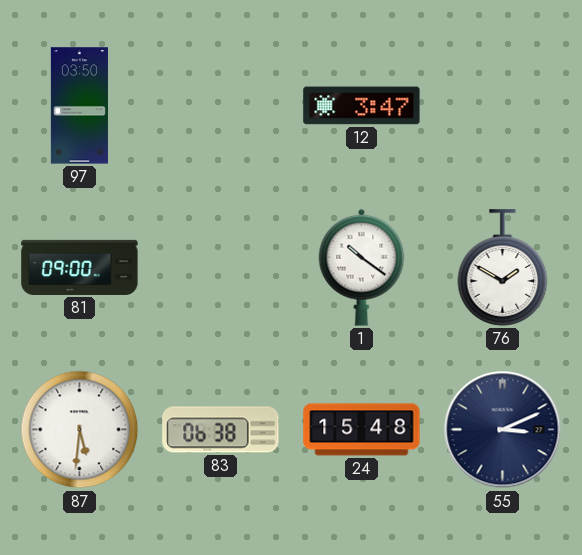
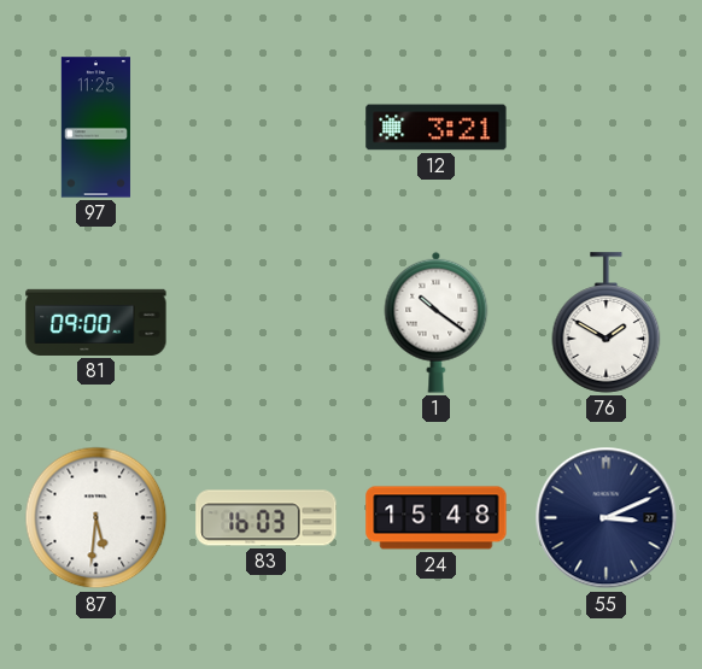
97: 03:50 -> 11:25
12: 3:47 -> 3:21
83: 06:38 -> 16:03
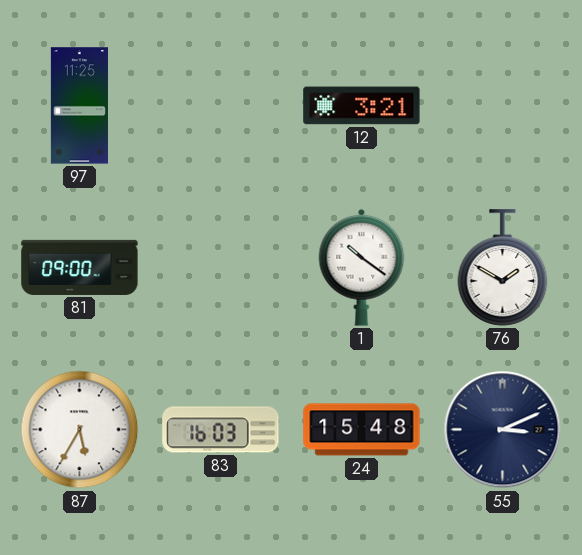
87: 5:31 -> 5:35
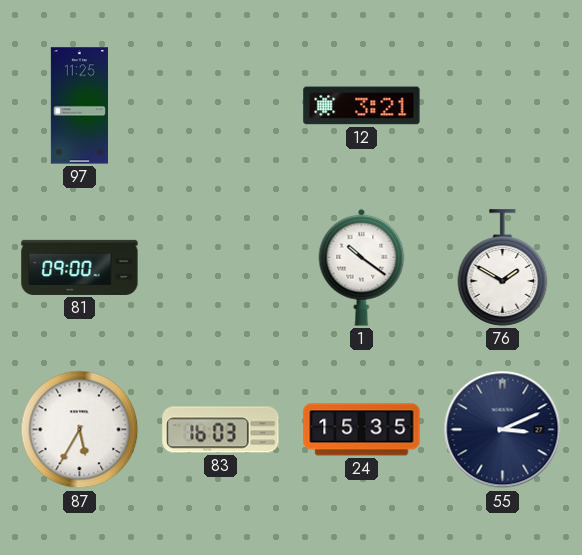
24: 15:48 -> 15:35
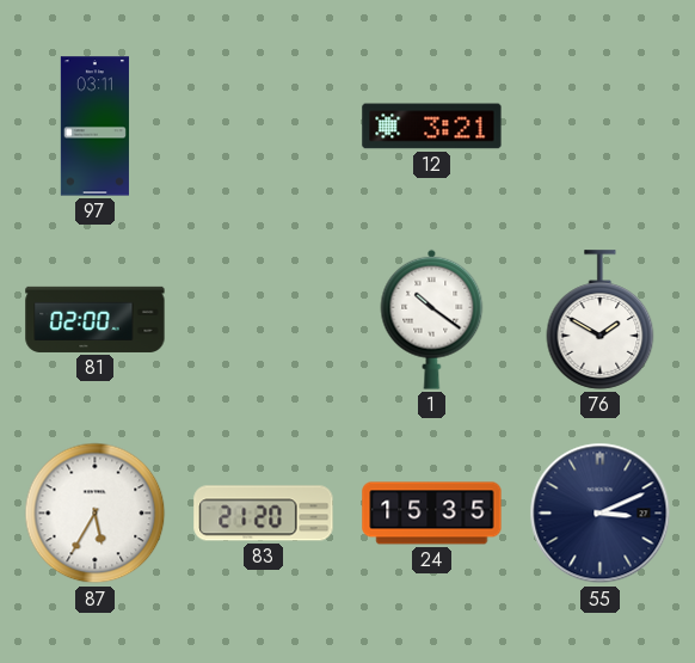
97: 11:25 -> 03:11
81: 09:00 -> 02:00
83: 16:03 -> 21:20
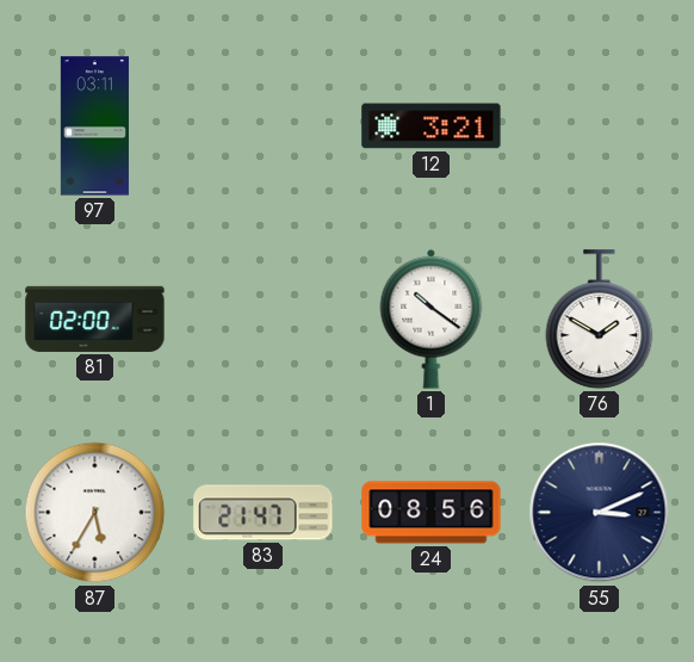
83: 21:20 -> 21:47
24: 15:35 -> 08:56
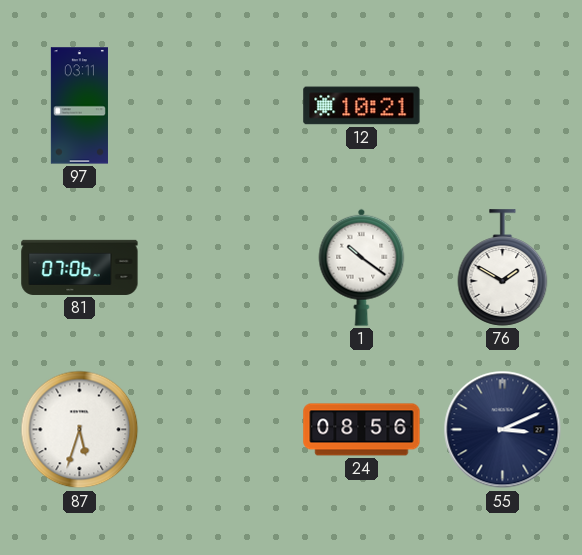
12: 3:21 -> 10:21
81: 02:00 -> 07:06
87: 5:35 -> 5:33
83: 21:47 -> none
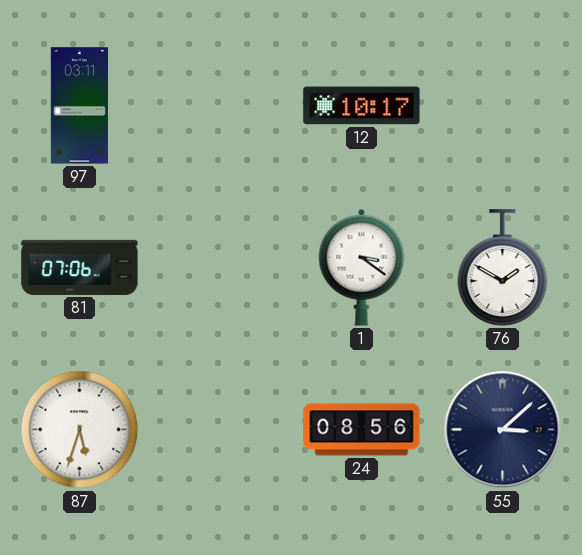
12: 10:21 -> 10:17
1: 10:21 -> 3:21
55: 3:11 -> 3:08
